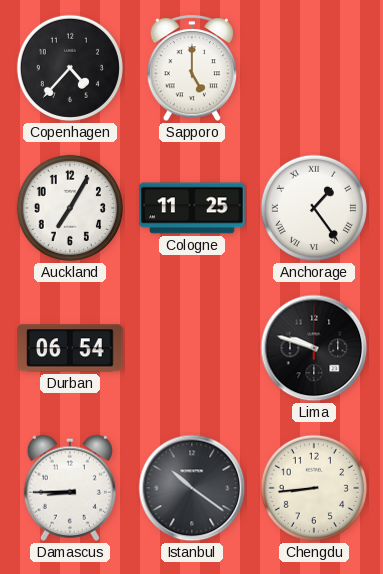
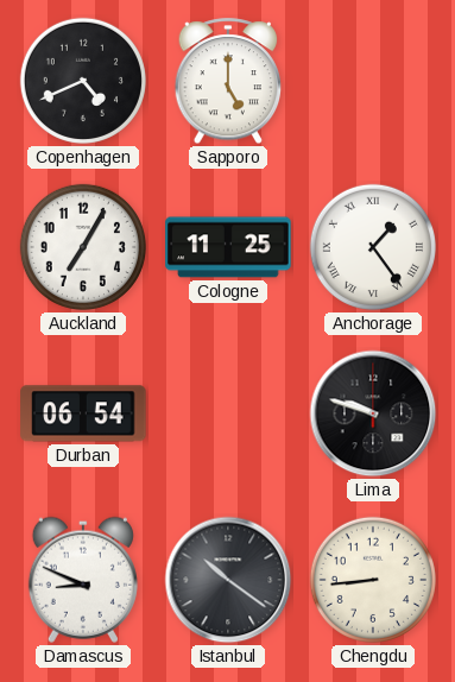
Copenhagen: 4:37 -> 4:41
Damascus: 8:45 -> 8:49
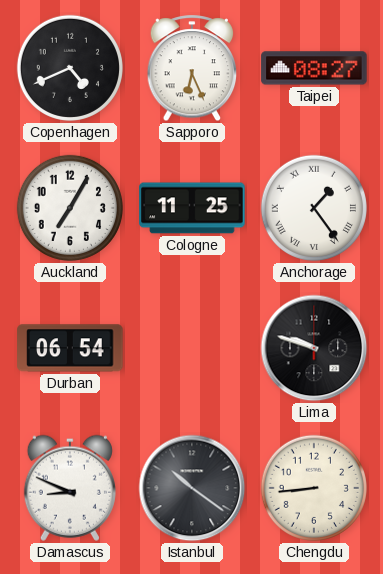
Sapporo: 5:00 -> 6:26
Taipei: none -> 08:27
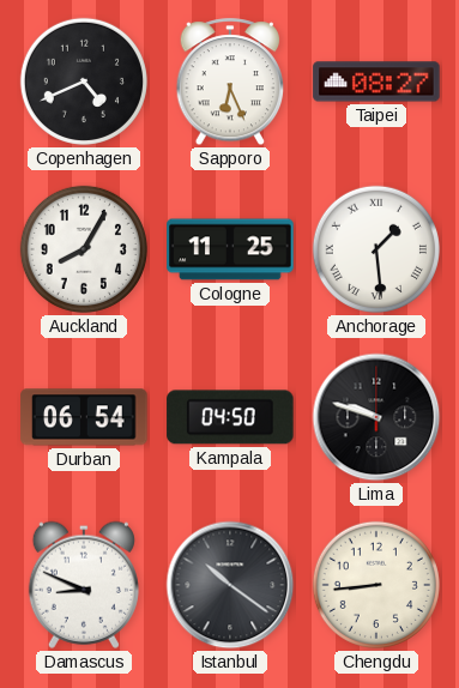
Auckland: 7:05 -> 8:05
Anchorage: 1:24 -> 1:29
Kampala: none -> 04:50
